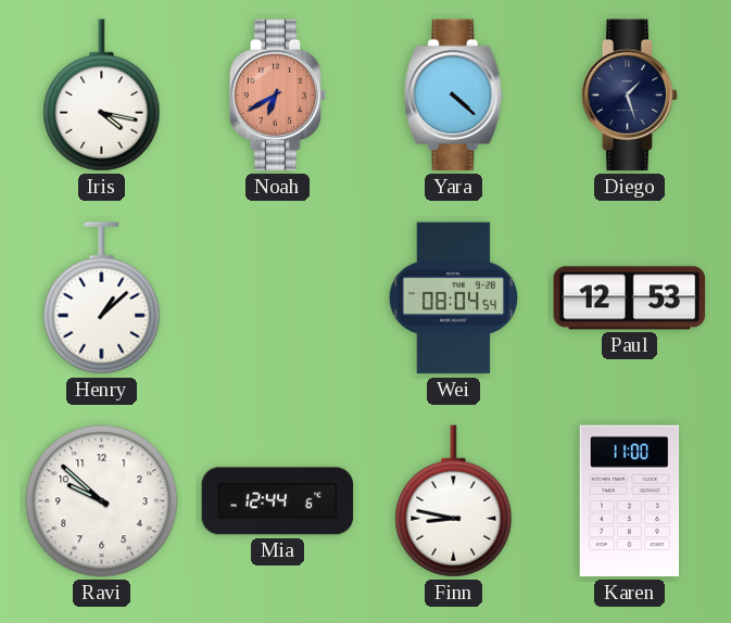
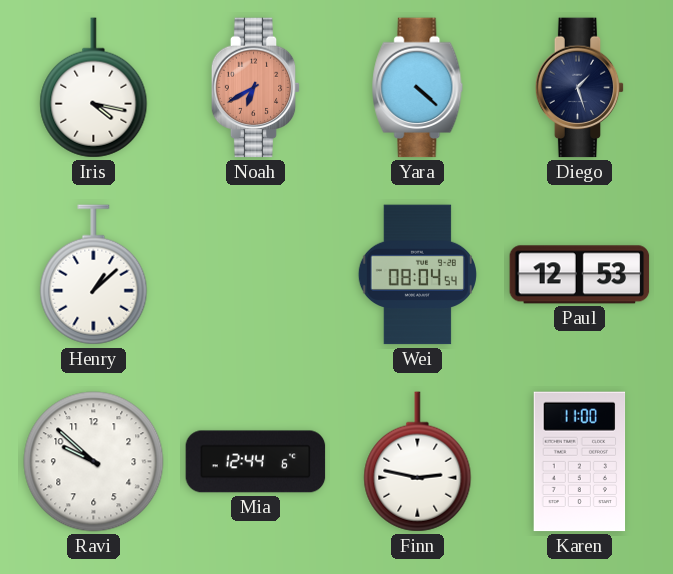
Finn: 8:47 -> 2:47
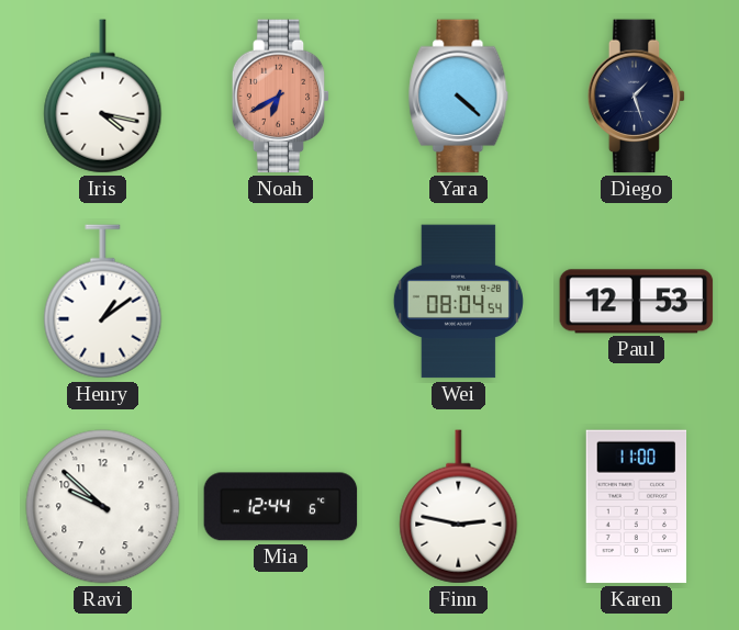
Henry: 1:08 -> 1:09
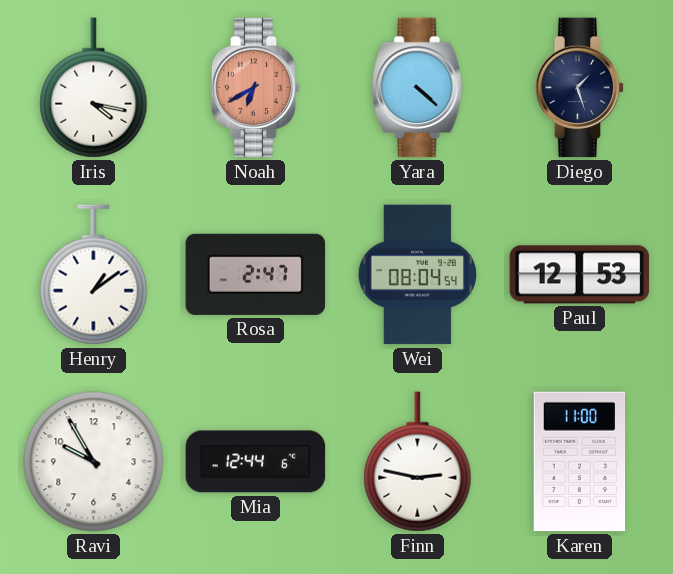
Rosa: none -> 2:47
Ravi: 9:52 -> 9:55
